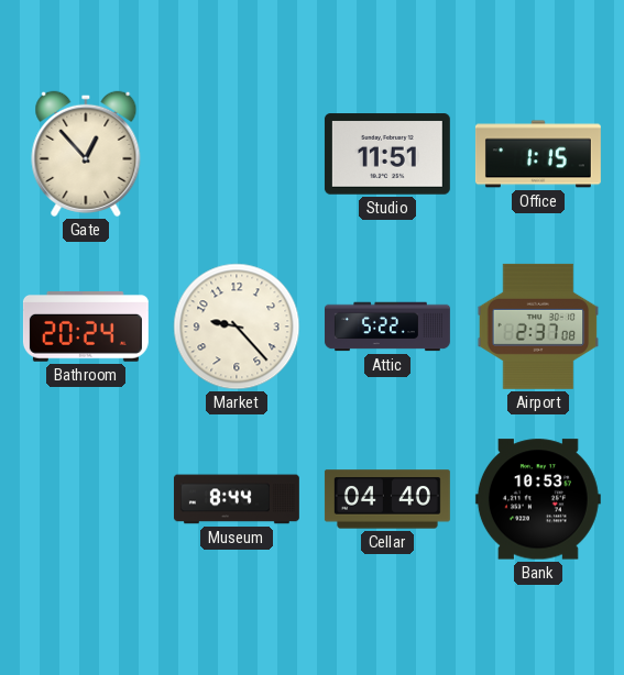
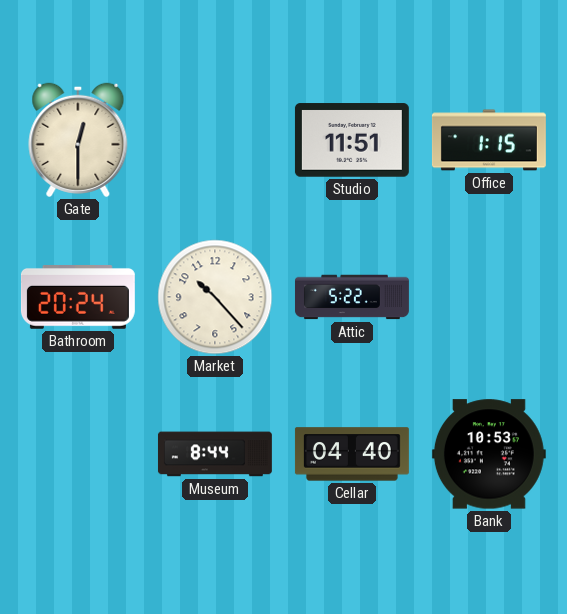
Gate: 12:53 -> 12:30
Market: 9:23 -> 10:23
Airport: 2:37 -> none
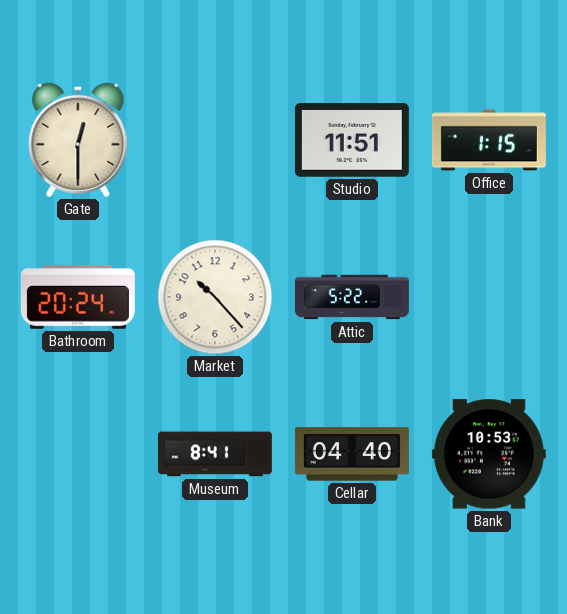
Museum: 8:44 -> 8:41
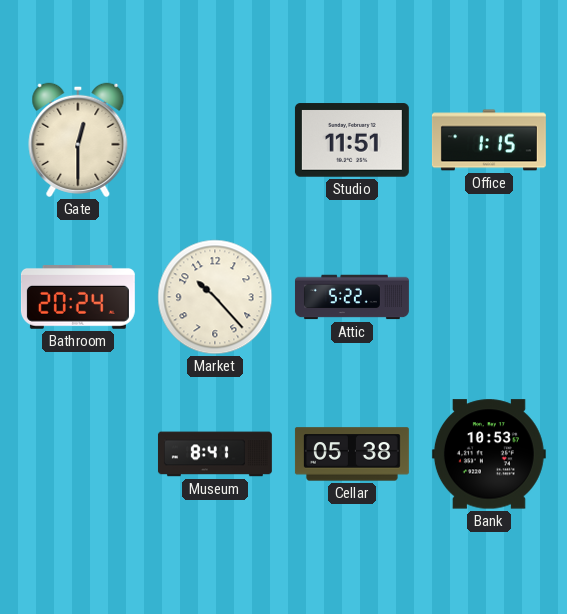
Cellar: 04:40 -> 05:38
